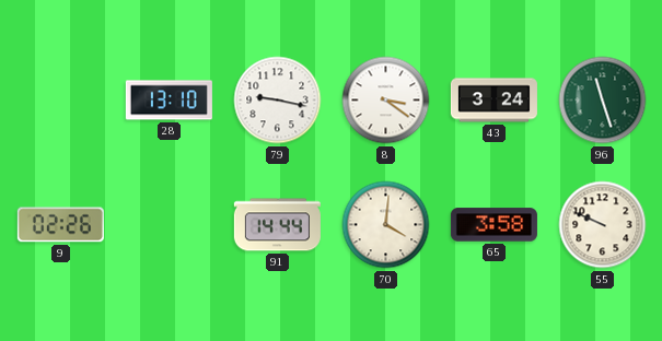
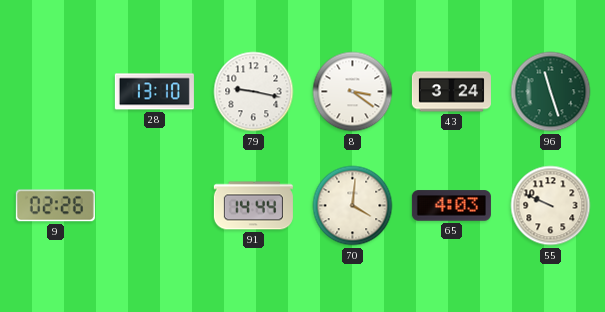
65: 3:58 -> 4:03
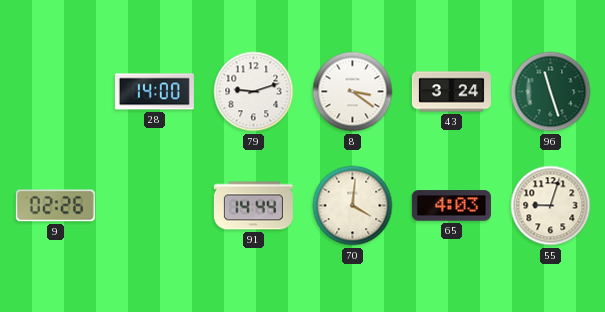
28: 13:10 -> 14:00
79: 9:17 -> 9:12
55: 9:49 -> 9:03
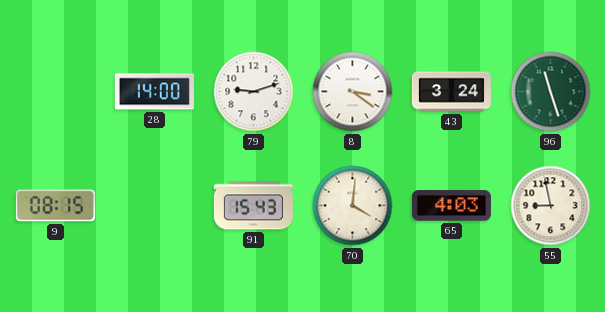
9: 02:26 -> 08:15
91: 14:44 -> 15:43
55: 9:03 -> 8:58
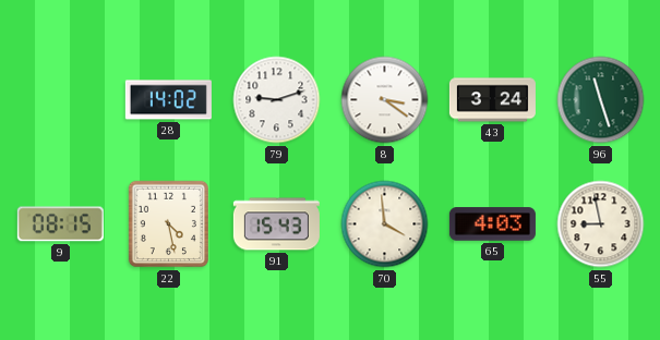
28: 14:00 -> 14:02
22: none -> 4:28
70: 4:01 -> 3:59
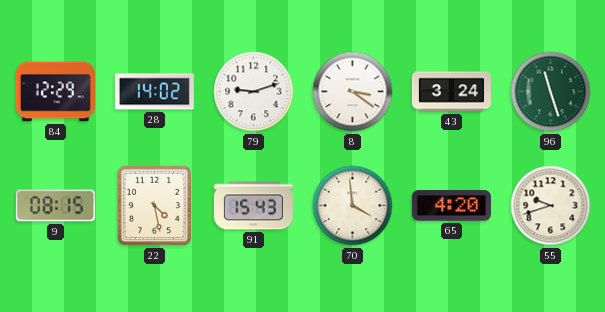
84: none -> 12:29
65: 4:03 -> 4:20
55: 8:58 -> 9:42
